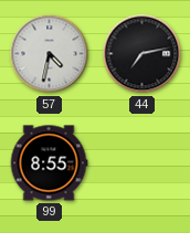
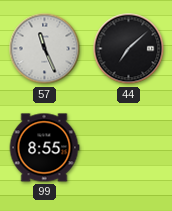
57: 4:32 -> 11:26
44: 7:13 -> 7:08
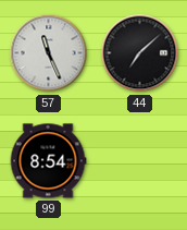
99: 8:55 -> 8:54
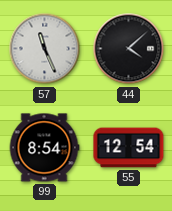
44: 7:08 -> 4:08
55: none -> 12:54
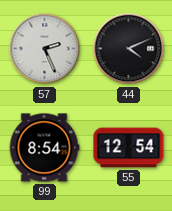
57: 11:26 -> 2:26
44: 4:08 -> 4:11
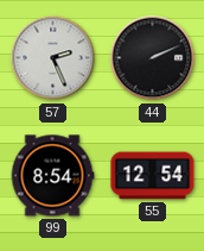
44: 4:11 -> 2:11
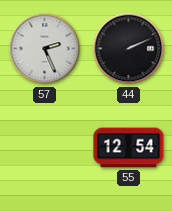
99: 8:54 -> none
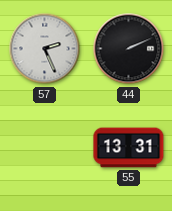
55: 12:54 -> 13:31
